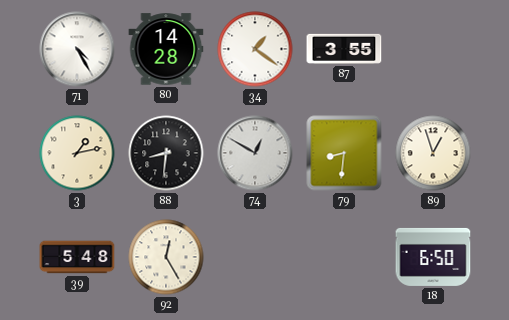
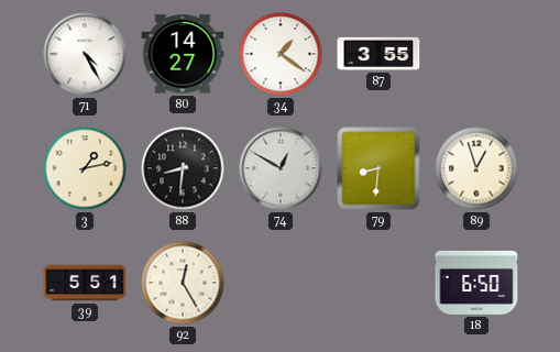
80: 14:28 -> 14:27
39: 5:48 -> 5:51
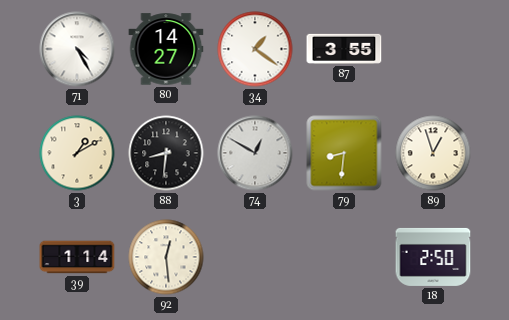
3: 1:13 -> 1:10
39: 5:51 -> 1:14
92: 12:25 -> 12:29
18: 6:50 -> 2:50
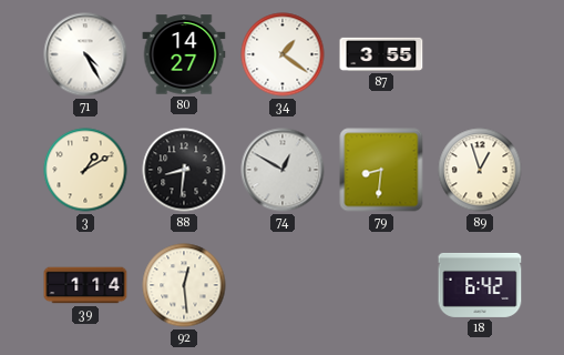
18: 2:50 -> 6:42
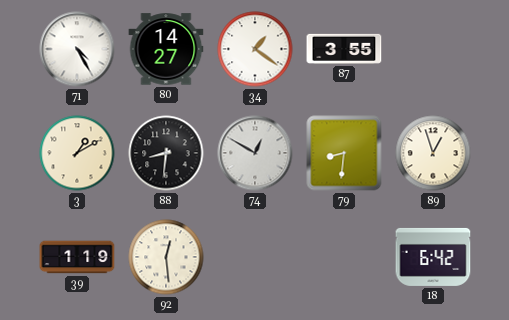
39: 1:14 -> 1:19
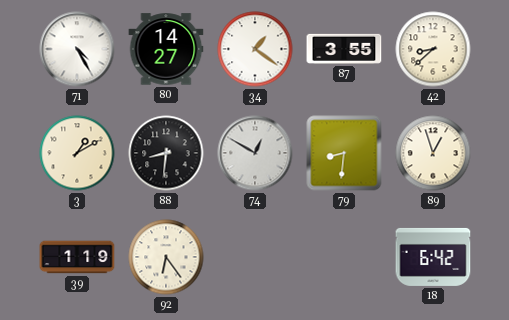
42: none -> 8:38
92: 12:29 -> 6:24
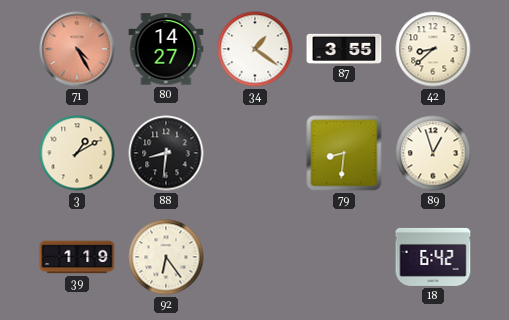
71 dial: white -> salmon
74: 12:50 -> none
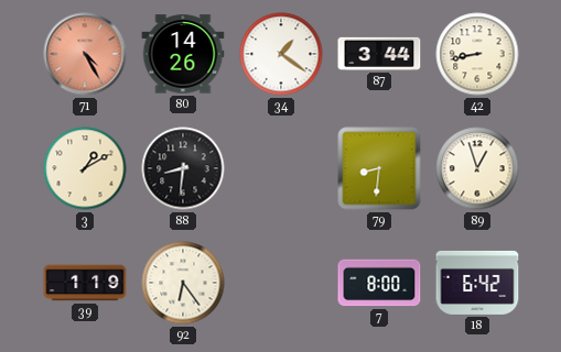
80: 14:27 -> 14:26
87: 3:55 -> 3:44
42: 8:38 -> 8:43
7: none -> 8:00
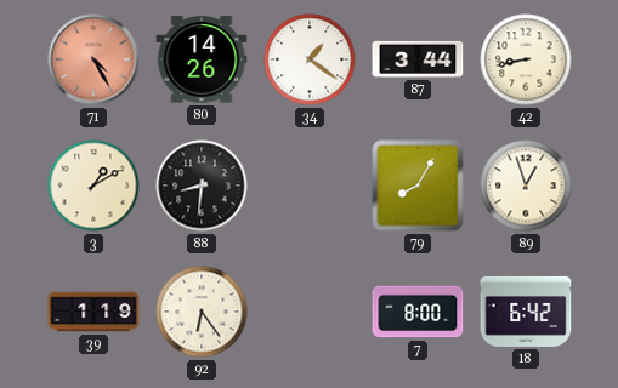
79: 8:31 -> 8:05
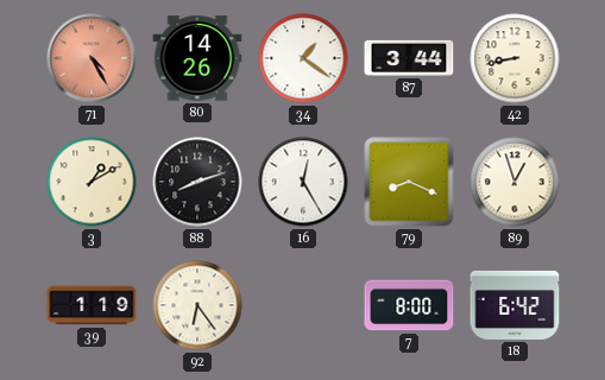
88: 8:31 -> 8:12
16: none -> 12:25
79: 8:05 -> 8:19
